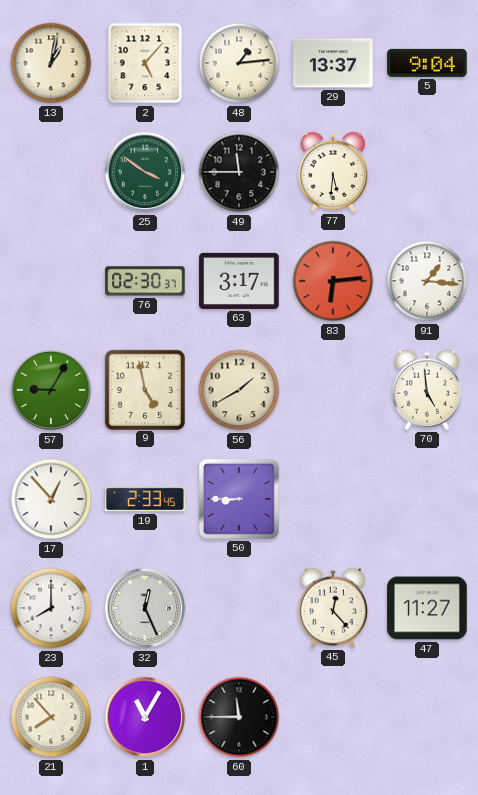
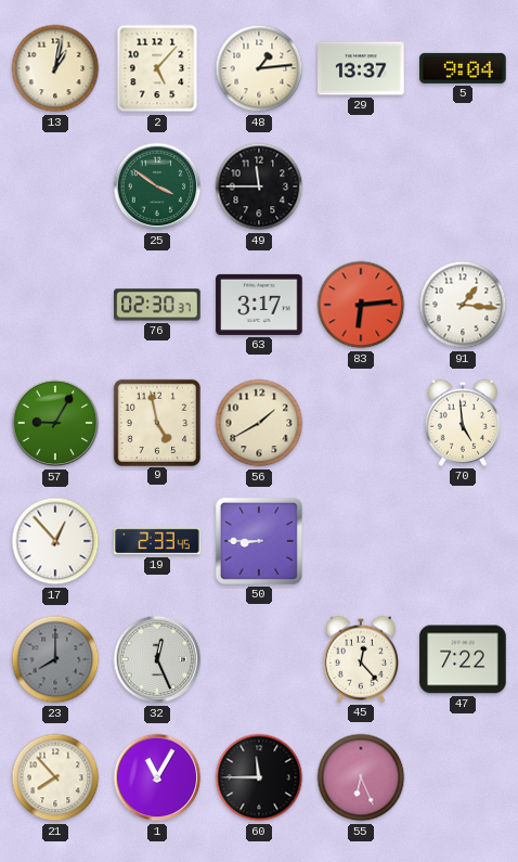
77: 5:31 -> none
23 dial: white -> grey
47: 11:27 -> 7:22
55: none -> 6:26
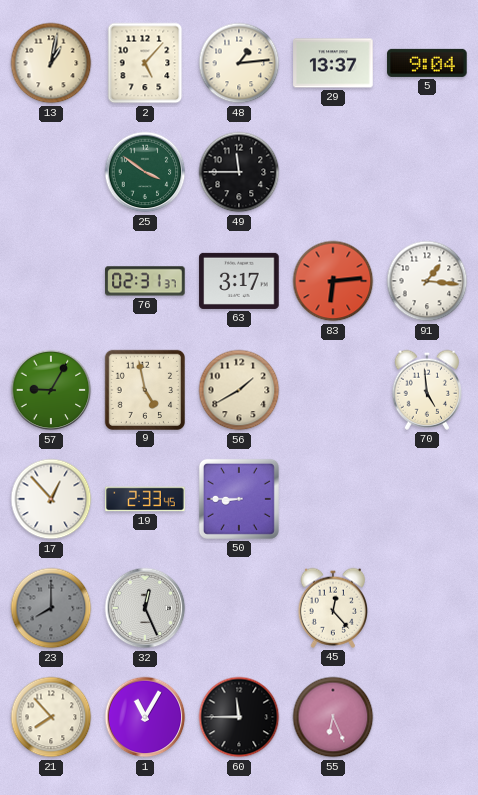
76: 02:30 -> 02:31
47: 7:22 -> none
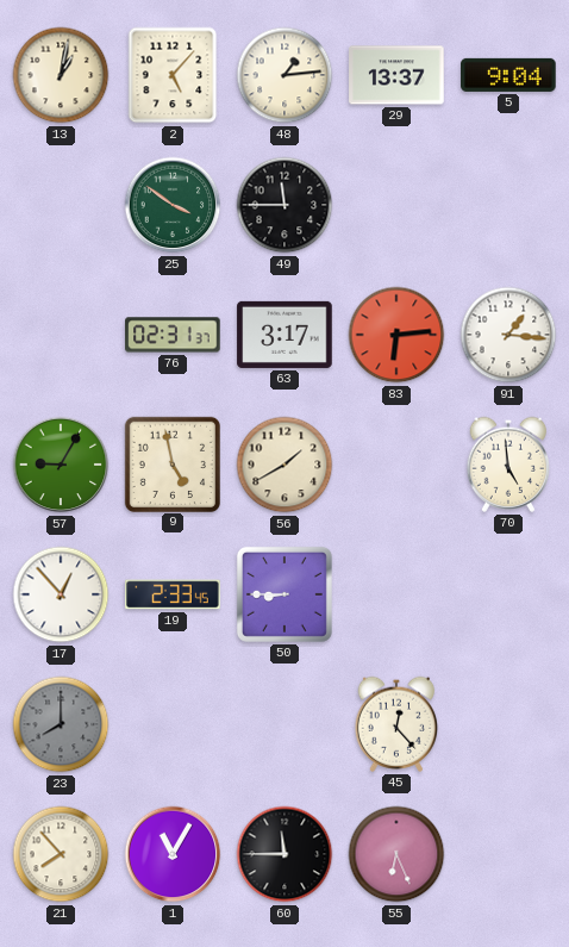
32: 12:26 -> none
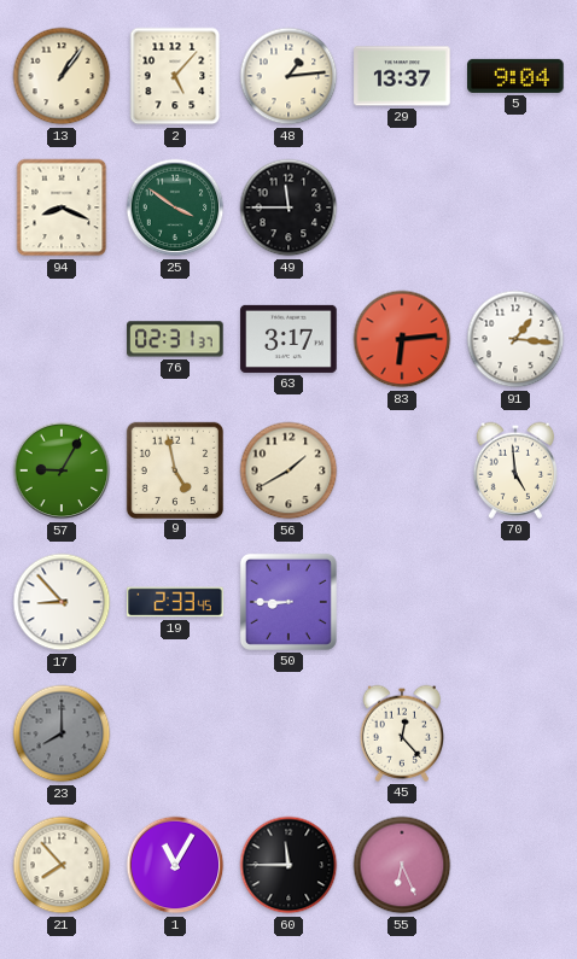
13: 1:02 -> 1:06
94: none -> 8:19
17: 12:53 -> 8:53
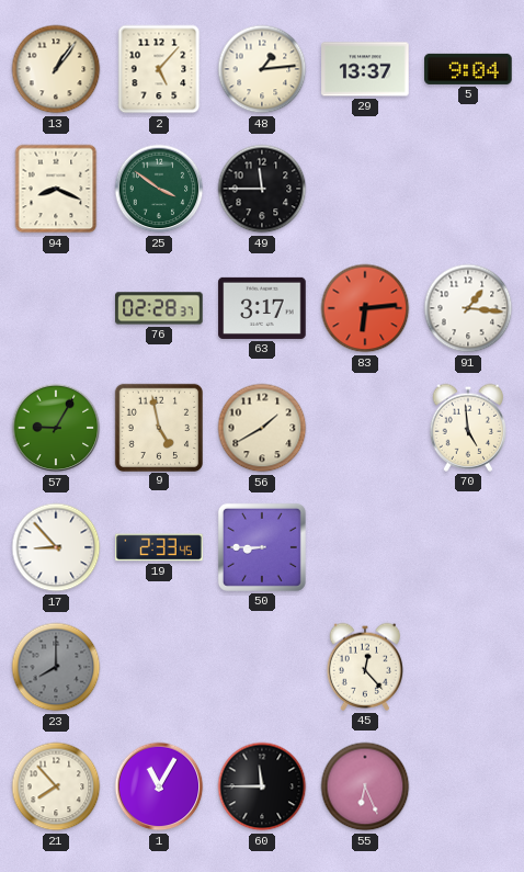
76: 02:31 -> 02:28
